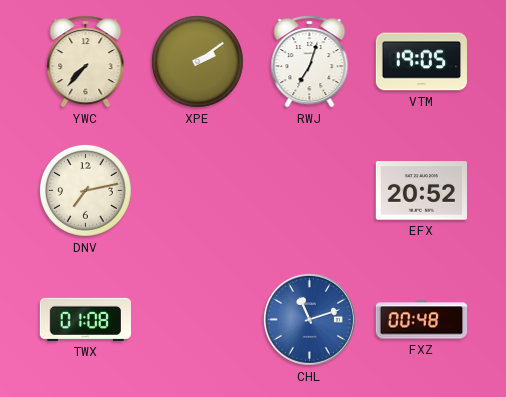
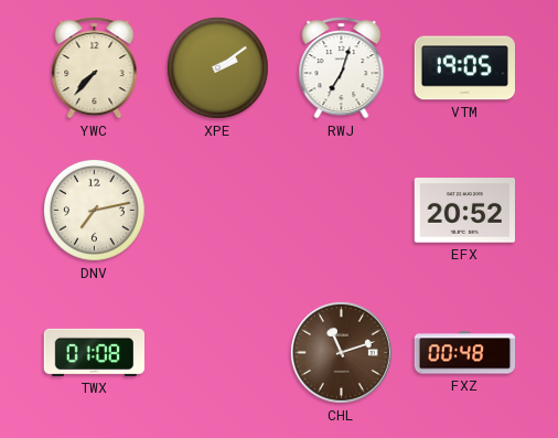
CHL dial: blue -> brown
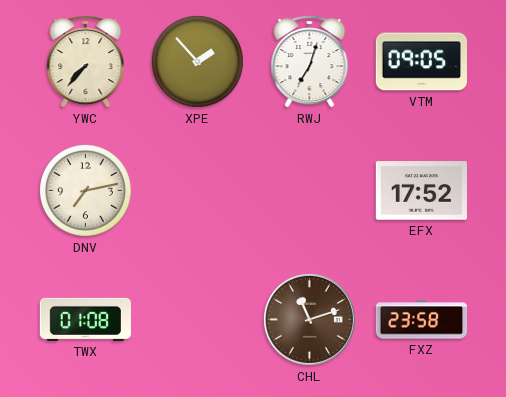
XPE: 2:09 -> 1:53
VTM: 19:05 -> 09:05
EFX: 20:52 -> 17:52
FXZ: 00:48 -> 23:58
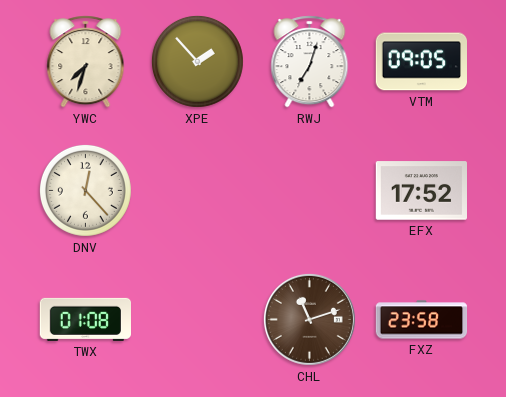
YWC: 7:37 -> 7:33
DNV: 7:13 -> 12:23
